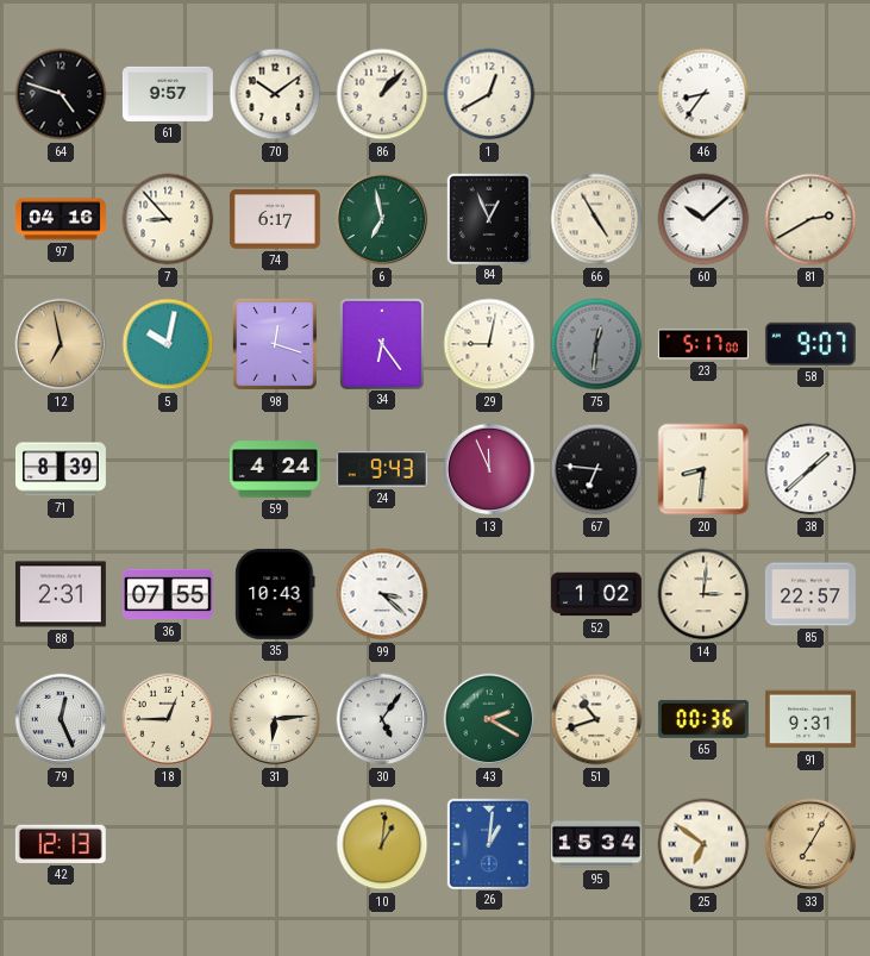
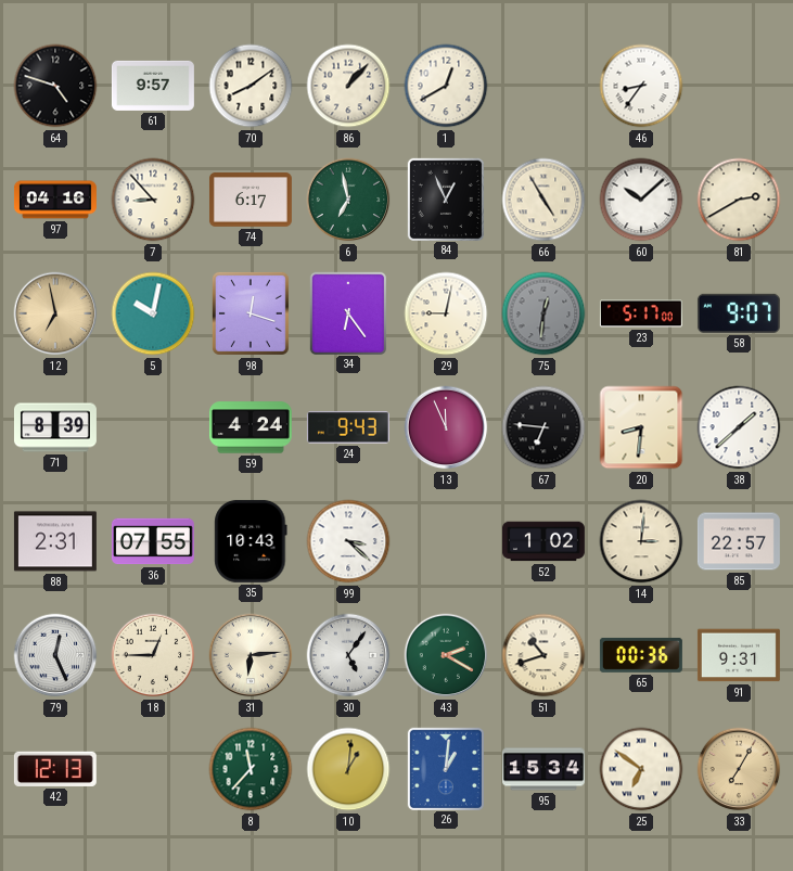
70: 10:09 -> 8:09
8: none -> 11:37
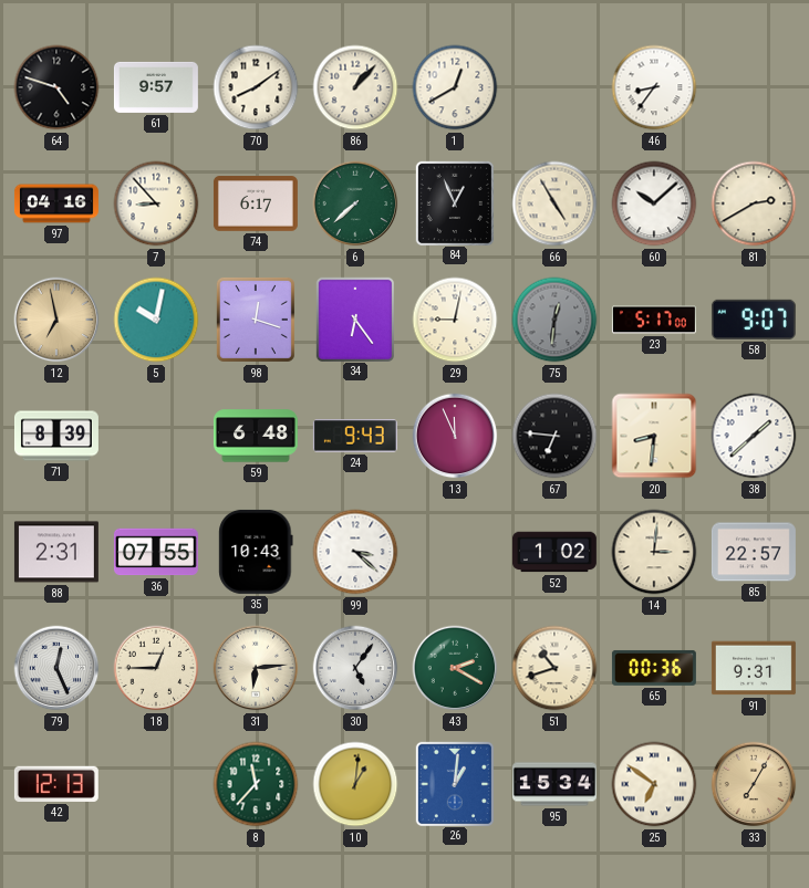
6: 6:58 -> 7:38
59: 4:24 -> 6:48
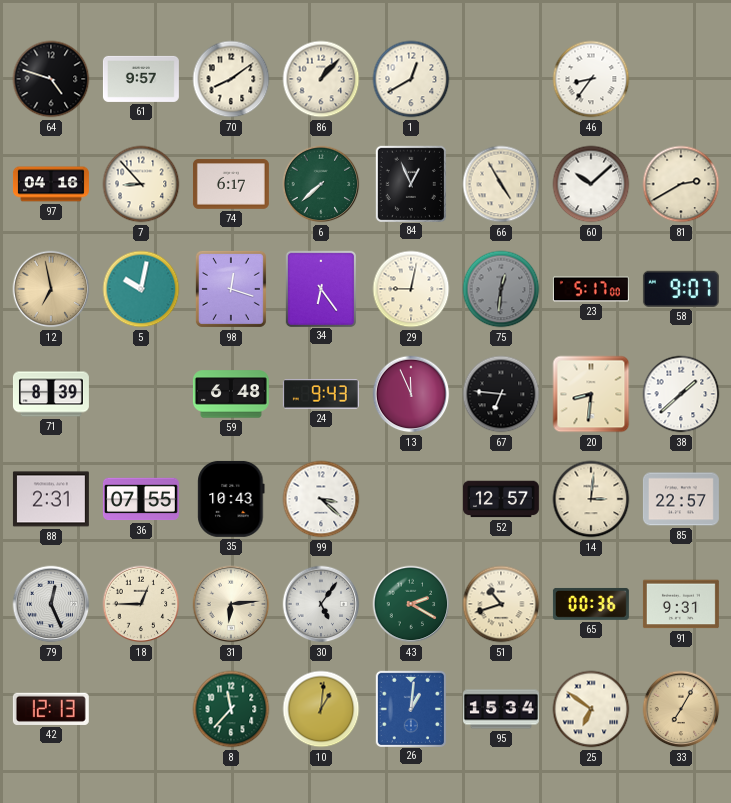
52: 1:02 -> 12:57
